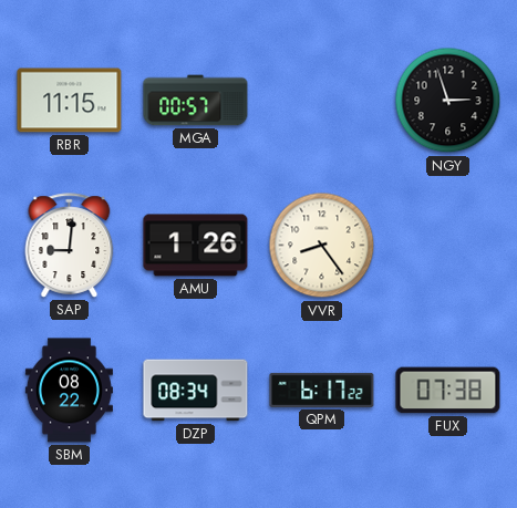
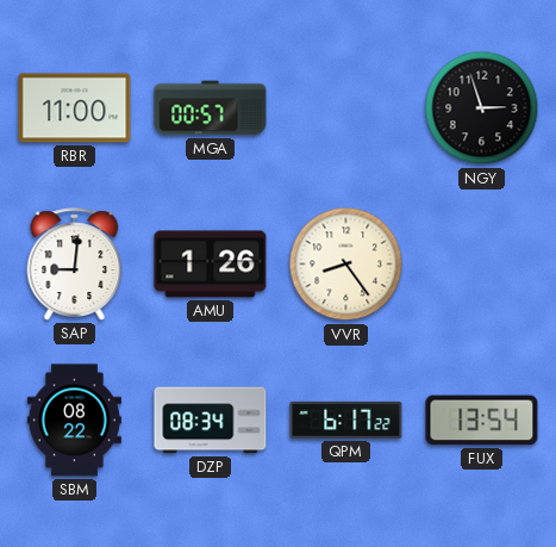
RBR: 11:15 -> 11:00
FUX: 07:38 -> 13:54
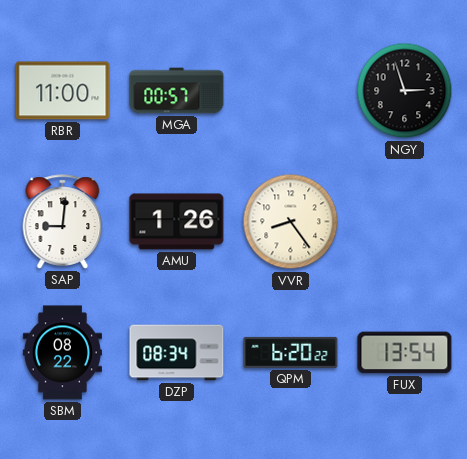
QPM: 6:17 -> 6:20
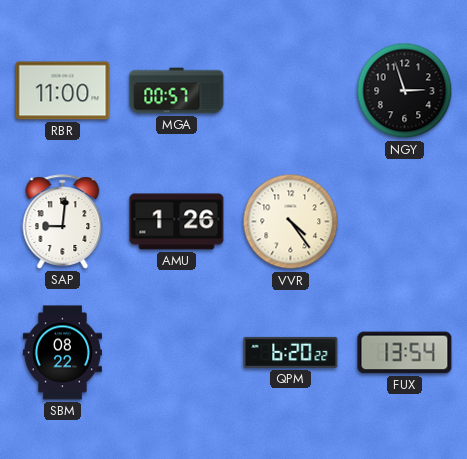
VVR: 8:24 -> 4:24
DZP: 08:34 -> none
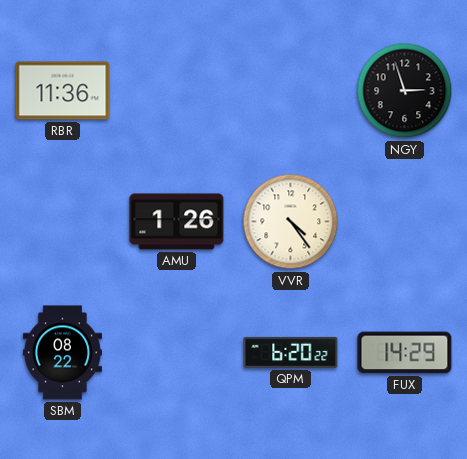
RBR: 11:00 -> 11:36
MGA: 00:57 -> none
SAP: 9:01 -> none
FUX: 13:54 -> 14:29
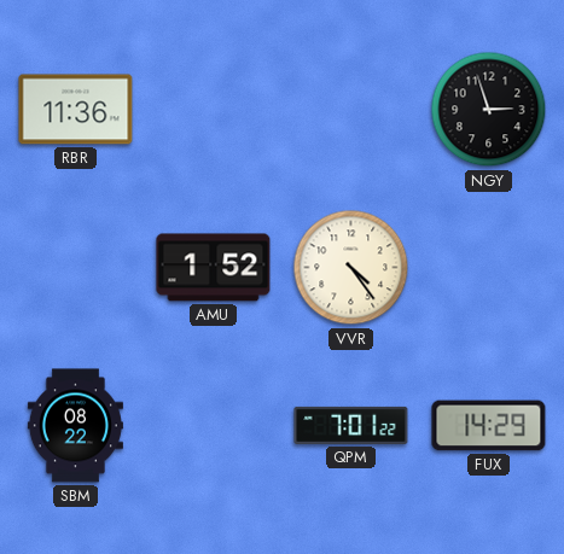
AMU: 1:26 -> 1:52
QPM: 6:20 -> 7:01
